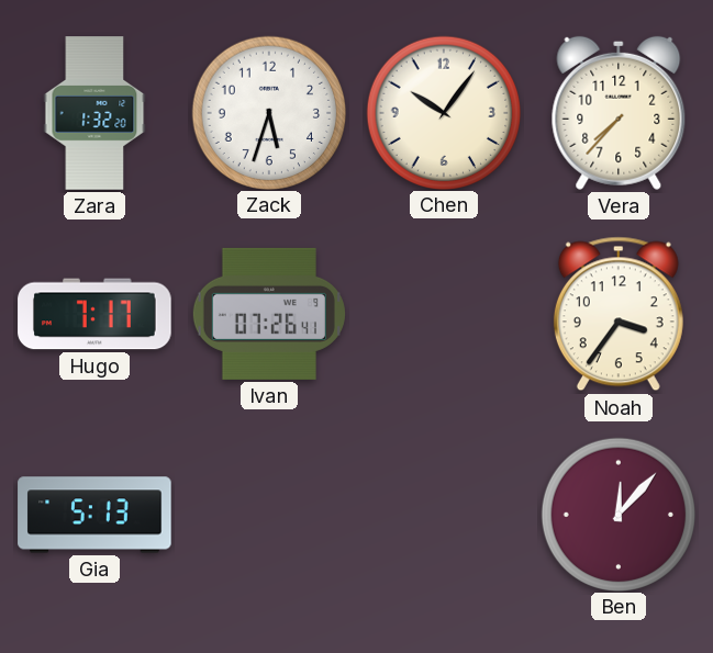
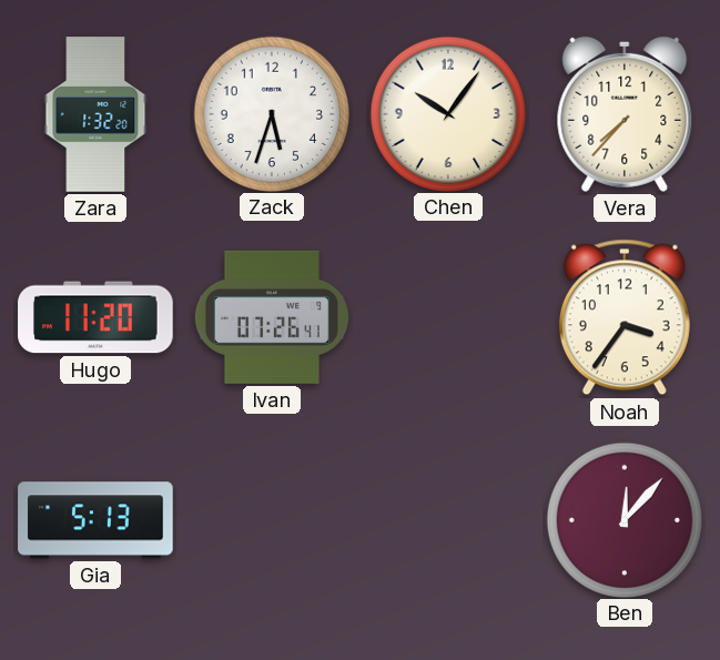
Hugo: 7:17 -> 11:20
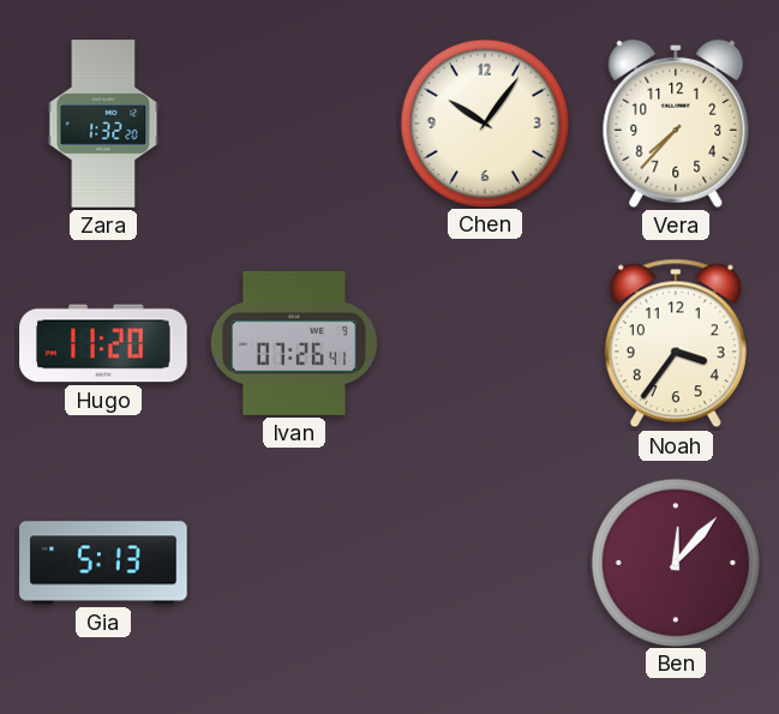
Zack: 5:33 -> none
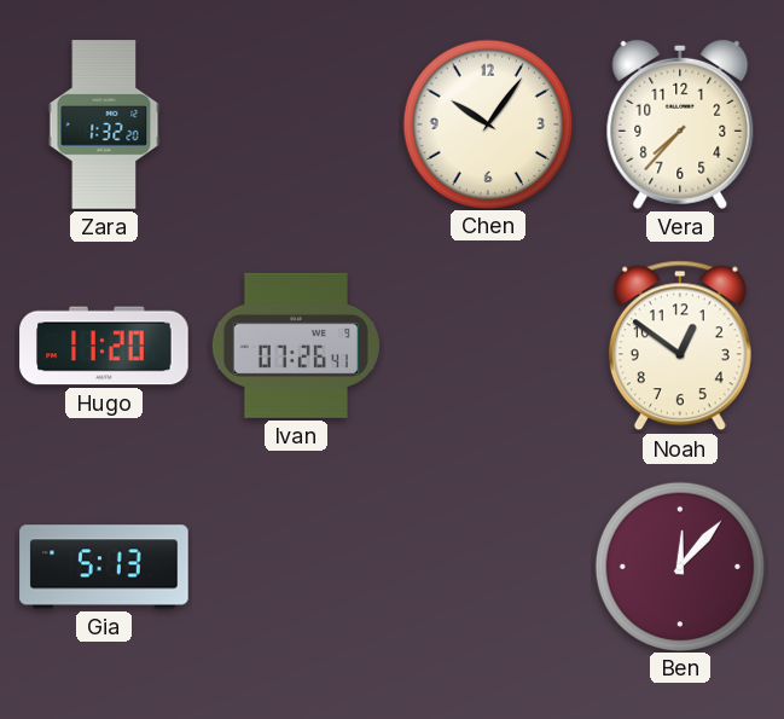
Noah: 3:36 -> 12:51
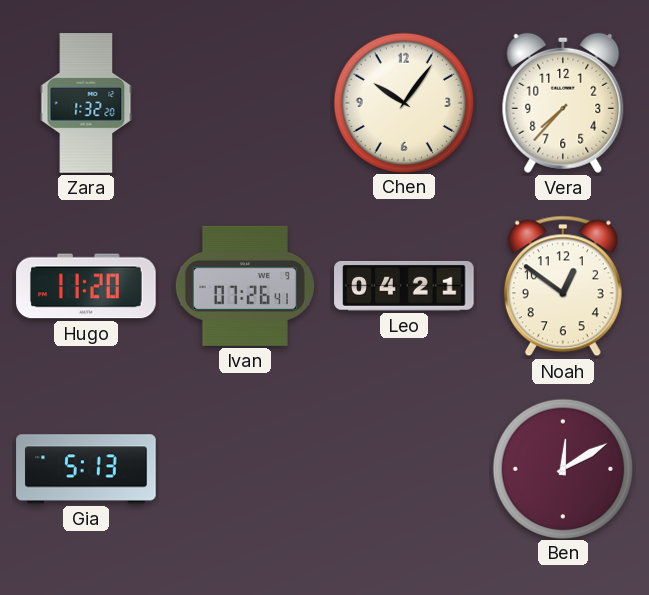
Leo: none -> 04:21
Ben: 12:07 -> 12:10
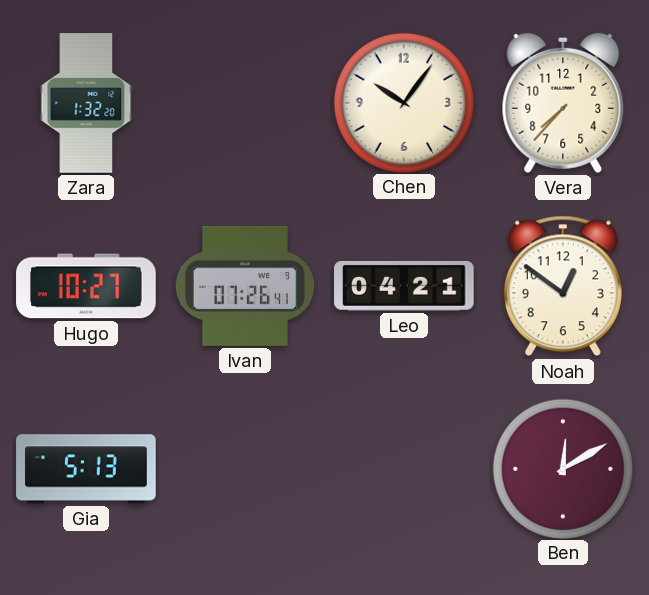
Hugo: 11:20 -> 10:27
